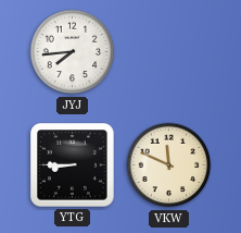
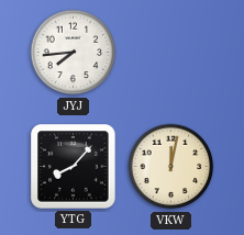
YTG: 8:45 -> 8:07
VKW: 11:49 -> 12:02
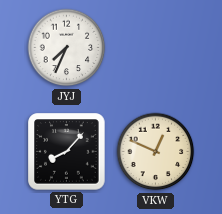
JYJ: 7:44 -> 7:34
VKW: 12:02 -> 12:49
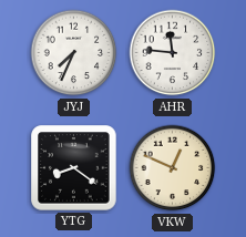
AHR: none -> 11:46
YTG: 8:07 -> 8:21
